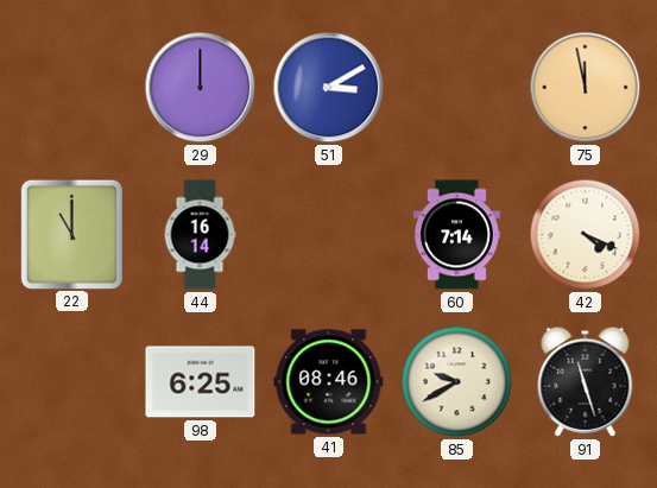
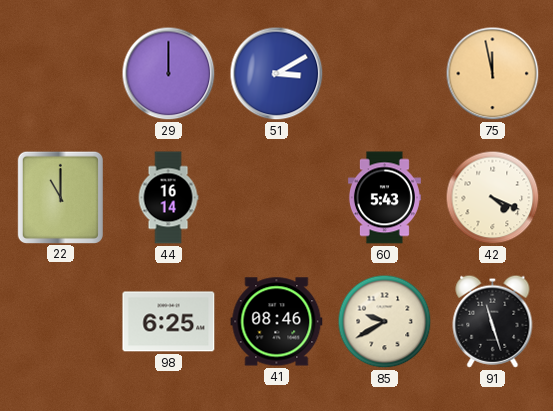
60: 7:14 -> 5:43
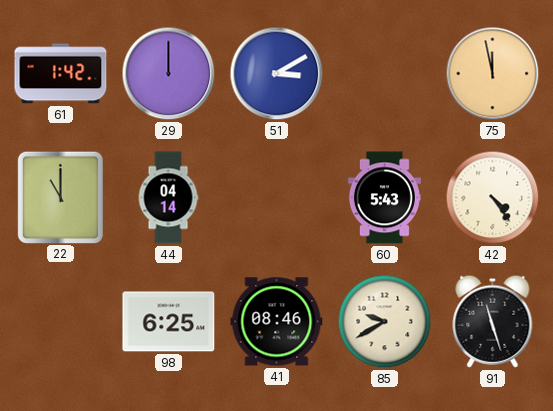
61: none -> 1:42
44: 16:14 -> 04:14
42: 4:19 -> 4:24
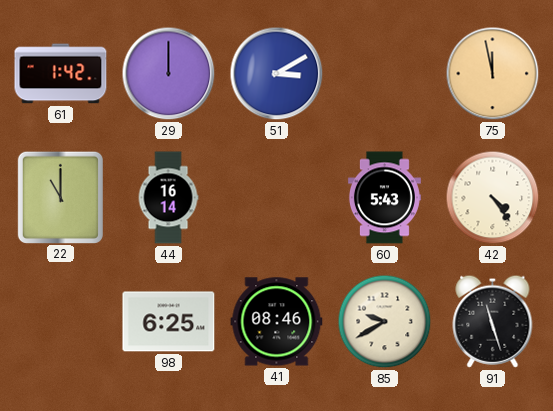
44: 04:14 -> 16:14
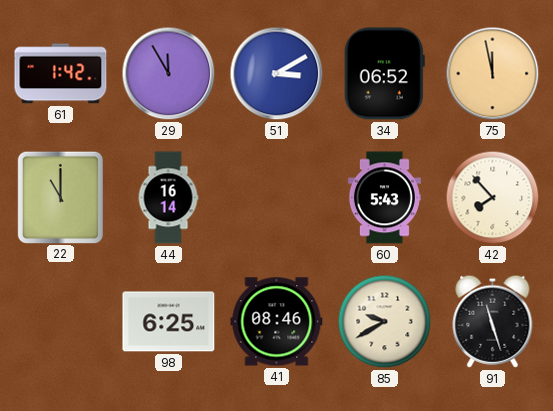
29: 12:00 -> 11:55
34: none -> 06:52
42: 4:24 -> 7:53
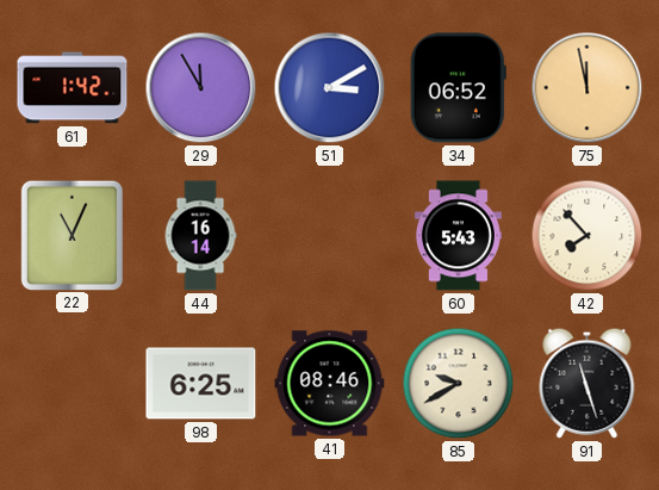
22: 11:00 -> 11:04
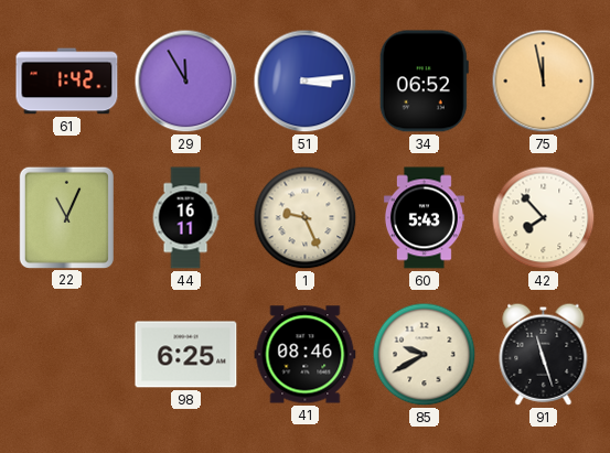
51: 3:10 -> 3:14
44: 16:14 -> 16:11
1: none -> 9:26
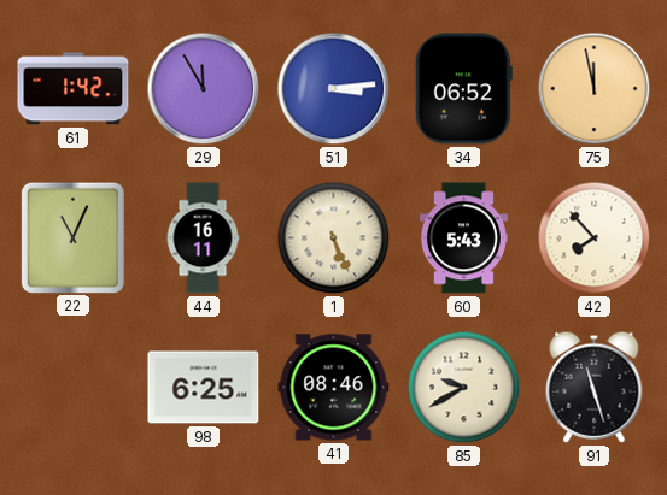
1: 9:26 -> 5:26
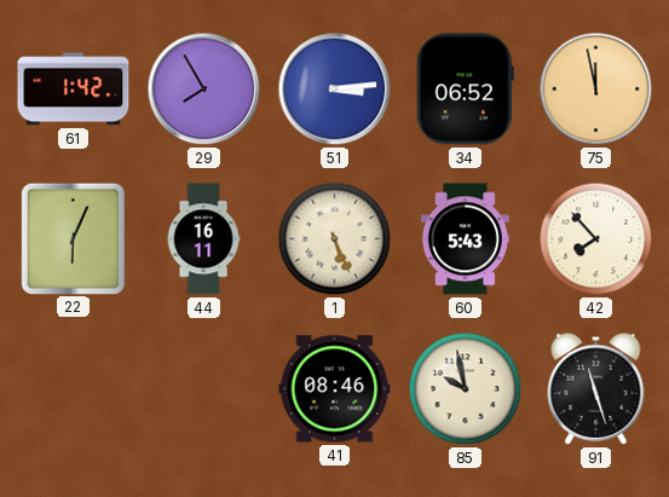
29: 11:55 -> 7:55
22: 11:04 -> 6:04
98: 6:25 -> none
85: 9:40 -> 9:58
